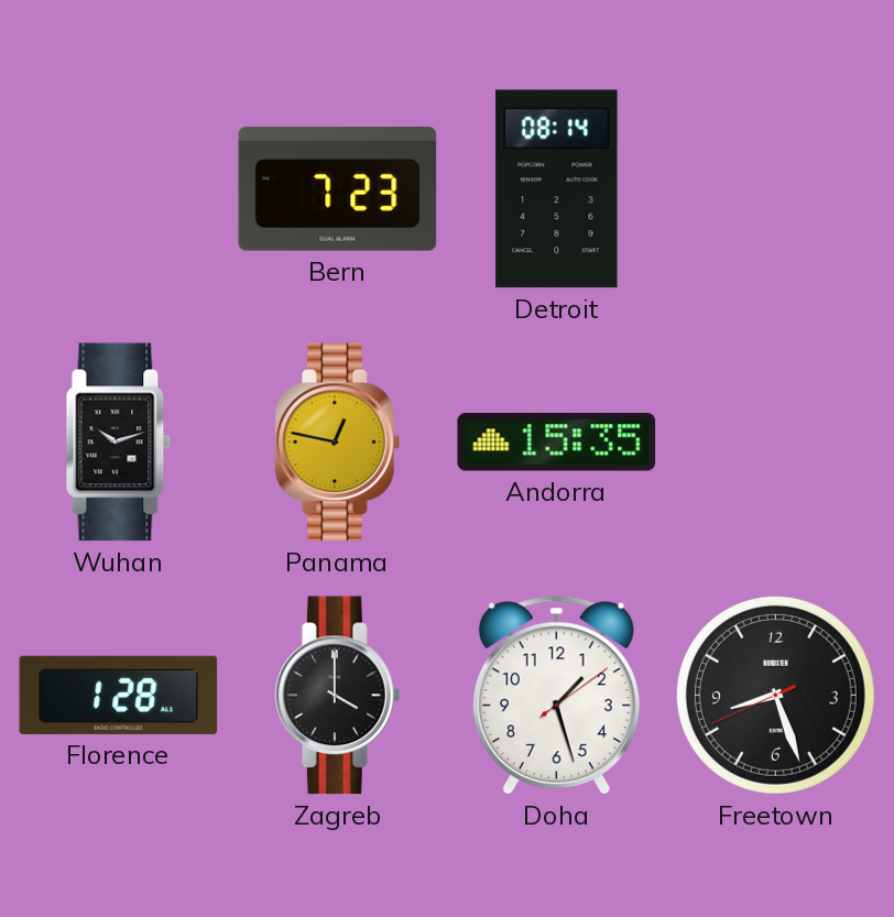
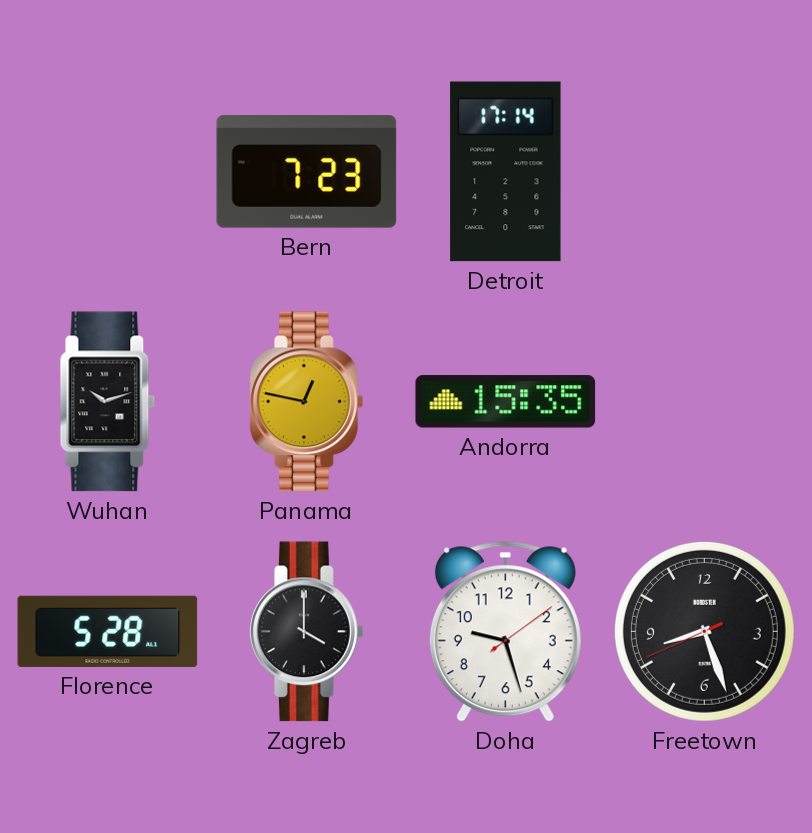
Detroit: 08:14 -> 17:14
Florence: 1:28 -> 5:28
Doha: 1:27 -> 9:27
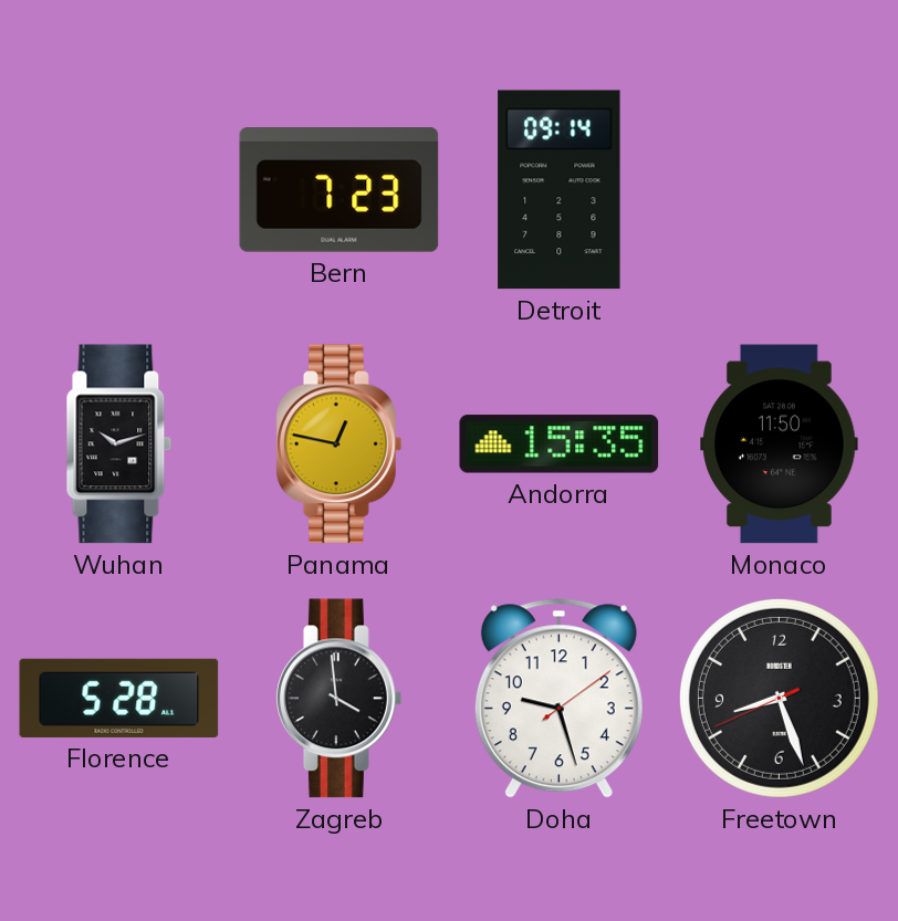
Detroit: 17:14 -> 09:14
Monaco: none -> 11:50
Zagreb: 4:00 -> 3:59
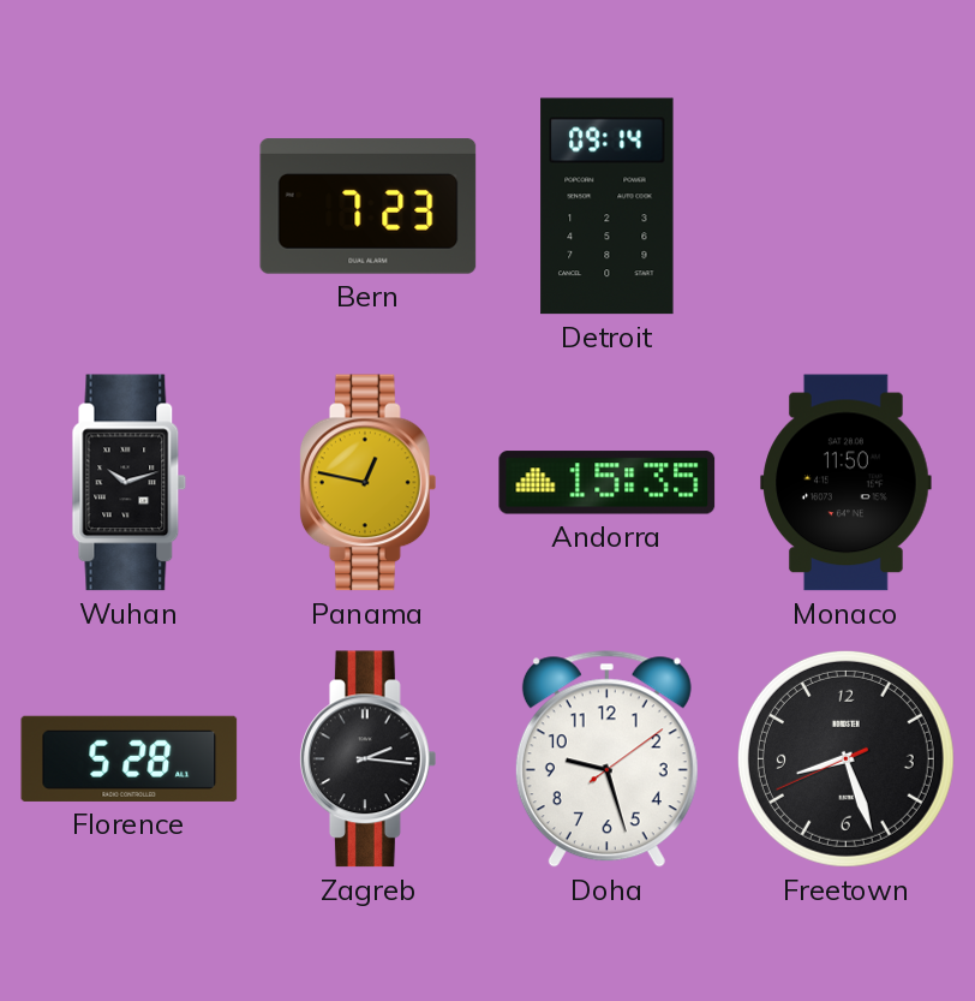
Zagreb: 3:59 -> 2:16
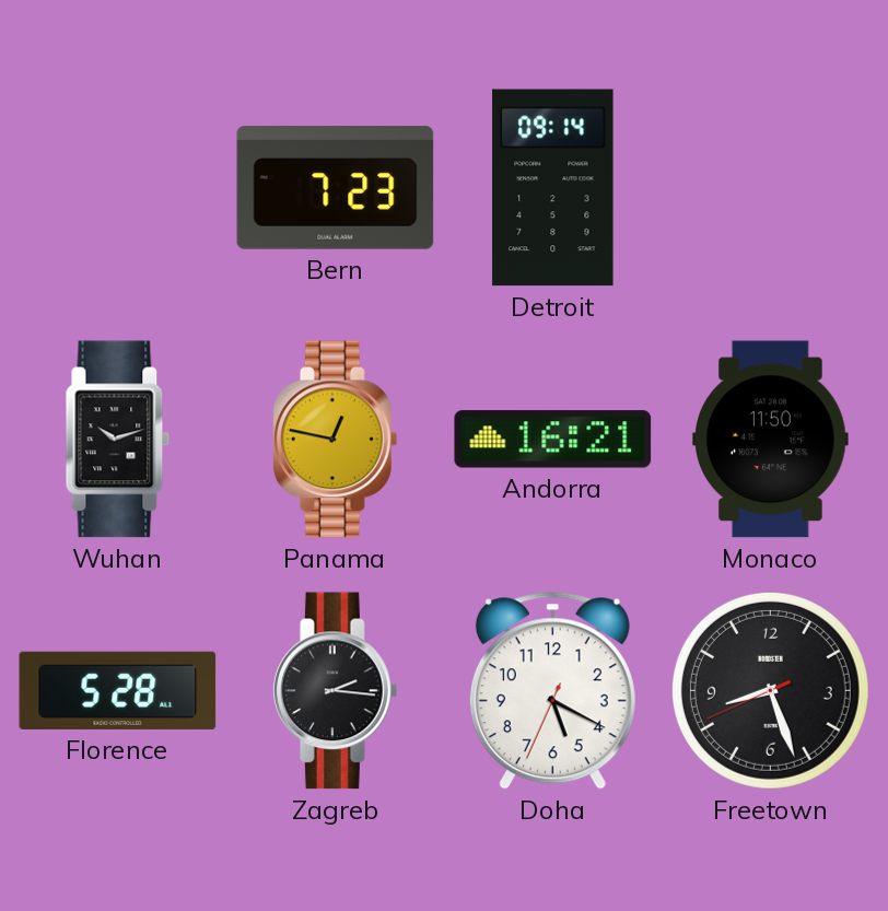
Andorra: 15:35 -> 16:21
Doha: 9:27 -> 5:19
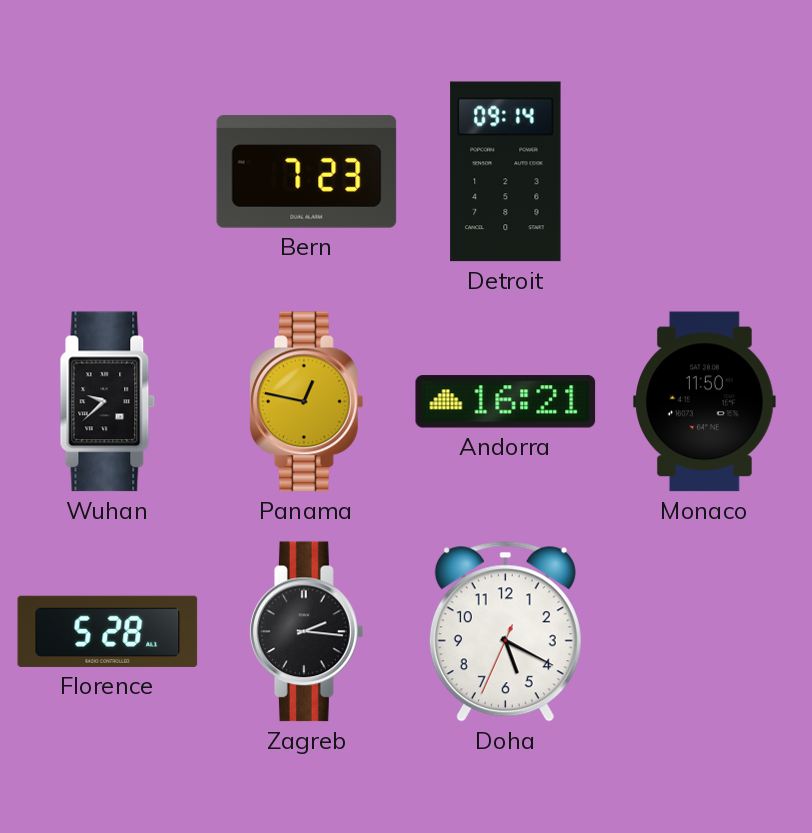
Wuhan: 10:12 -> 9:38
Freetown: 8:26 -> none
